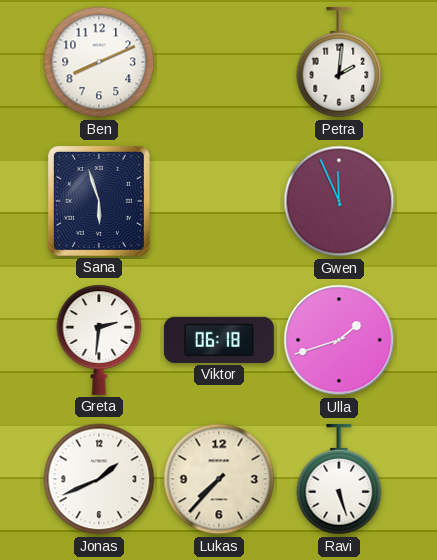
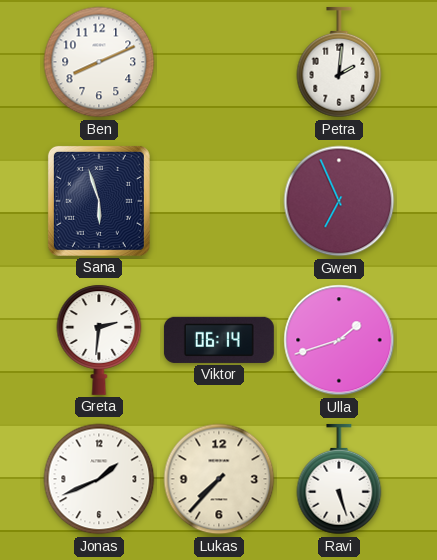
Gwen: 11:56 -> 6:56
Viktor: 06:18 -> 06:14
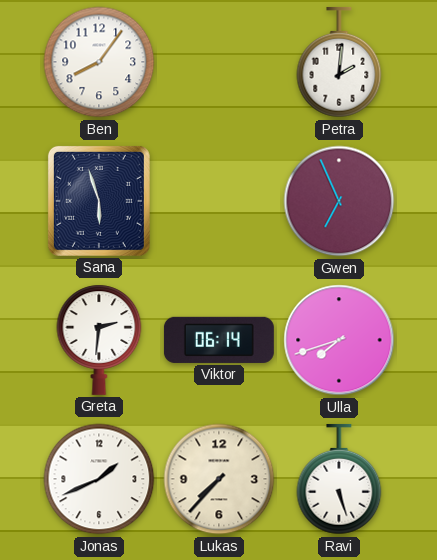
Ben: 8:11 -> 8:06
Ulla: 1:42 -> 7:42
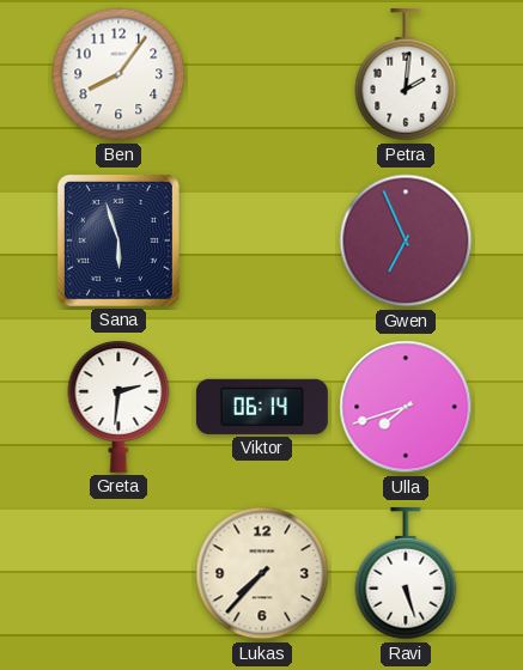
Jonas: 1:41 -> none
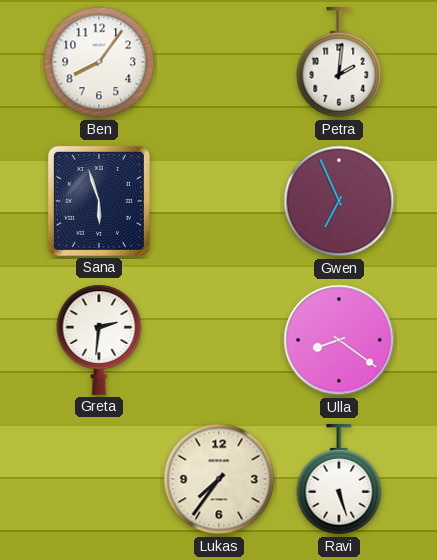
Viktor: 06:14 -> none
Ulla: 7:42 -> 8:21
Lukas: 7:37 -> 7:36
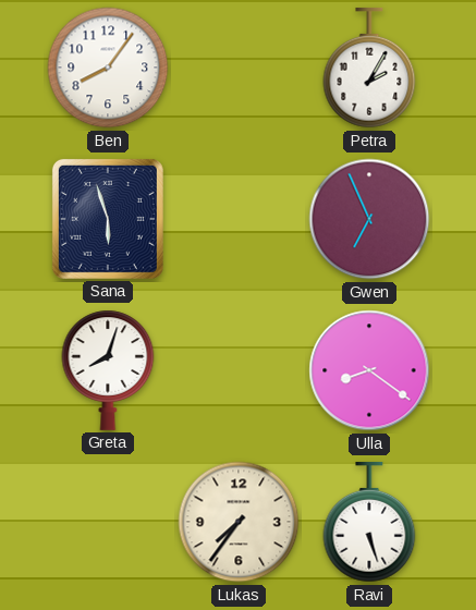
Petra: 2:01 -> 2:05
Greta: 2:31 -> 8:03
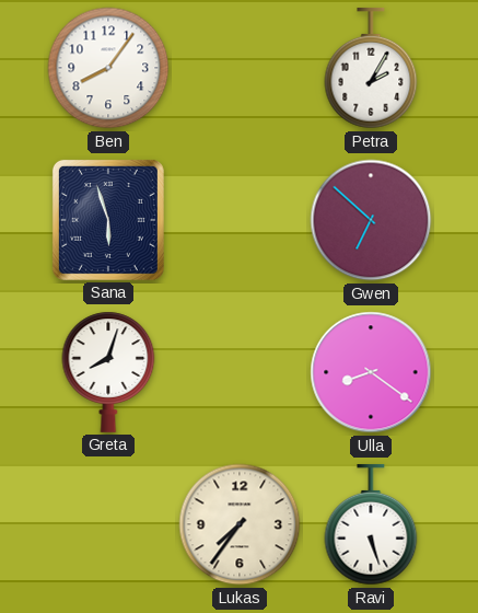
Gwen: 6:56 -> 6:52
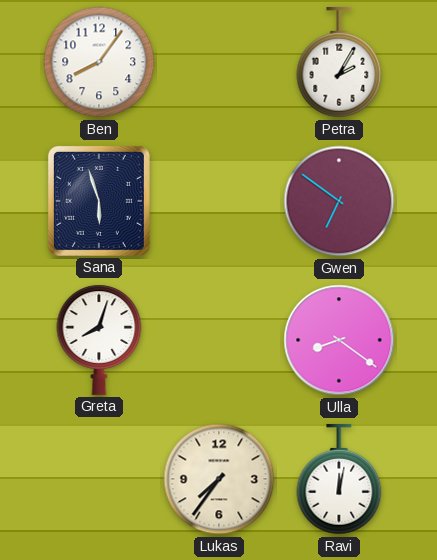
Gwen: 6:52 -> 6:51
Ravi: 5:27 -> 12:02
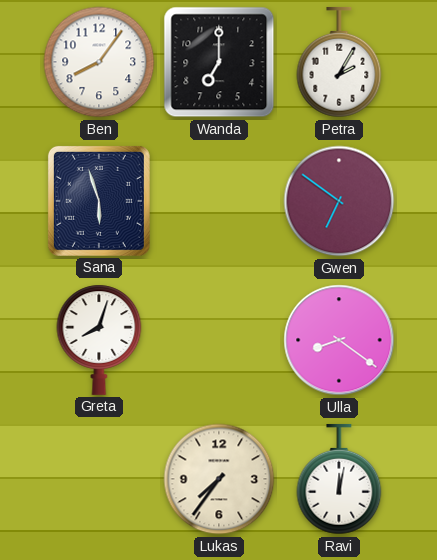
Wanda: none -> 7:00
